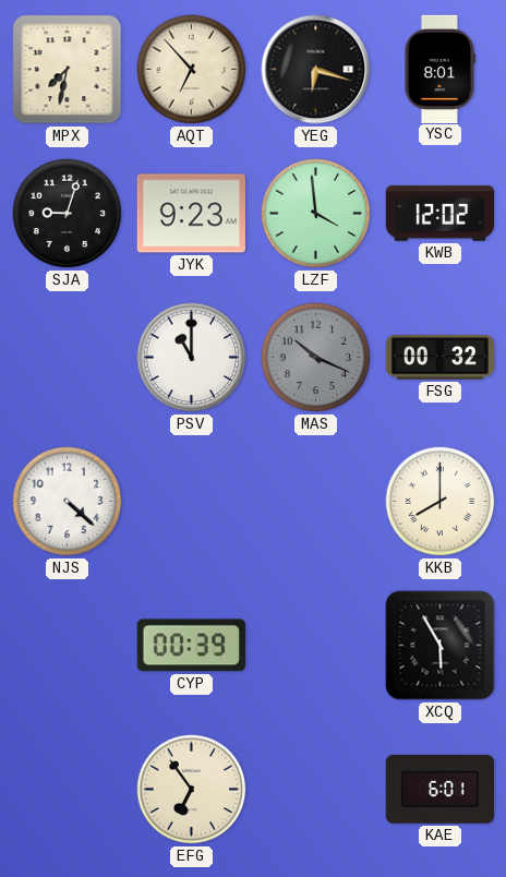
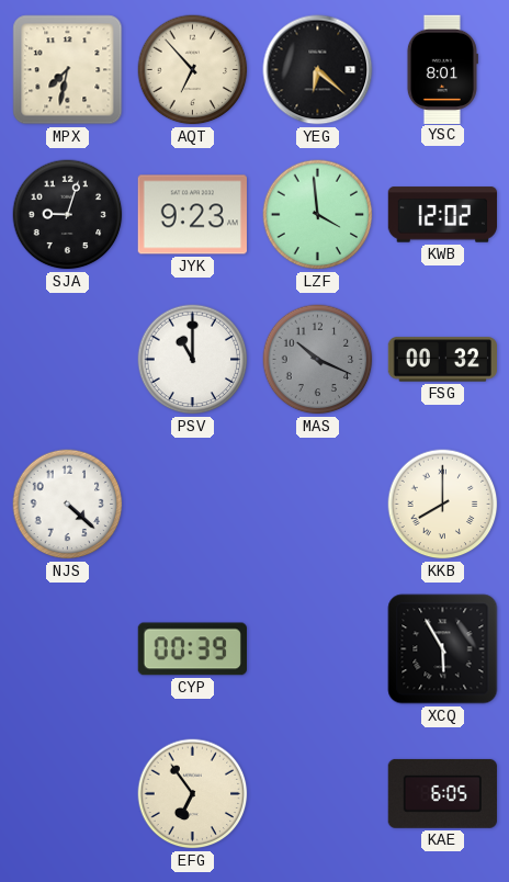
YEG: 6:18 -> 6:22
KAE: 6:01 -> 6:05
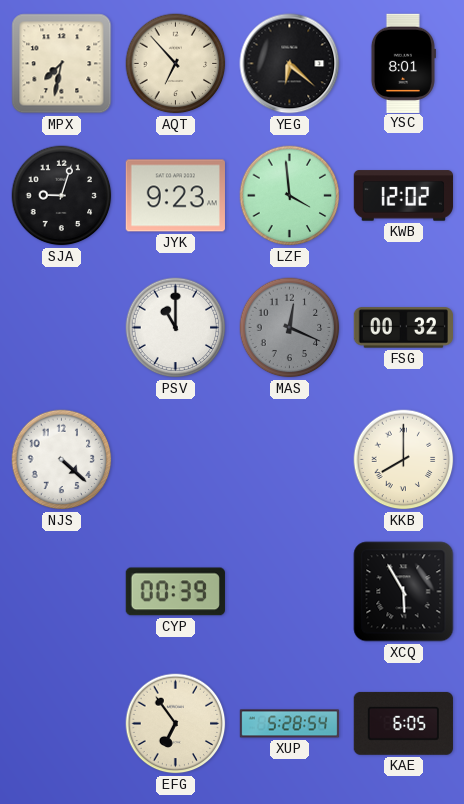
MAS: 10:19 -> 12:19
XUP: none -> 5:28
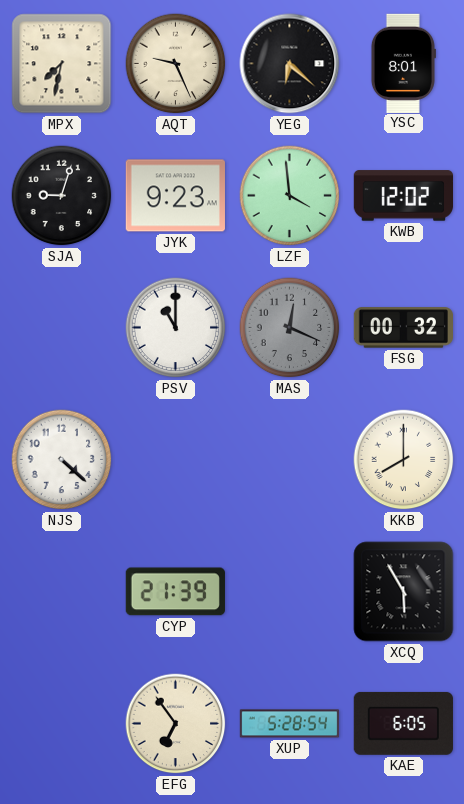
AQT: 6:53 -> 9:26
CYP: 00:39 -> 21:39
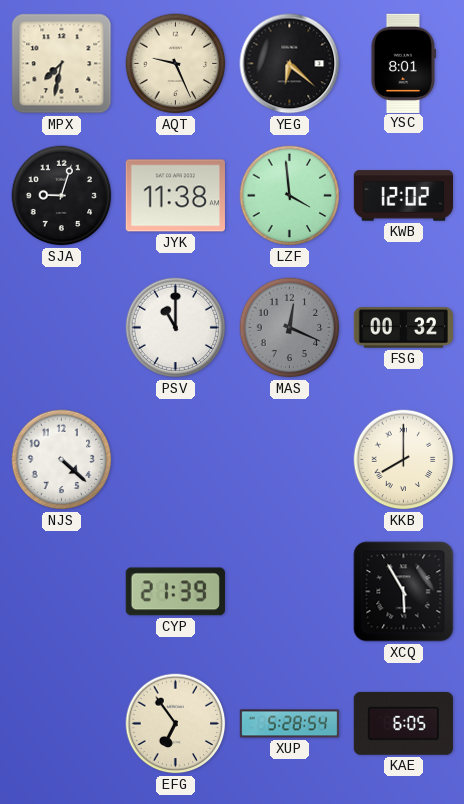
JYK: 9:23 -> 11:38
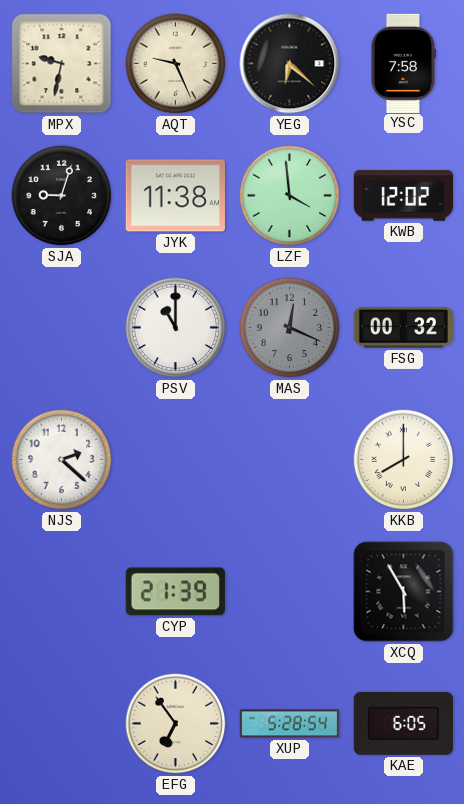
MPX: 7:32 -> 9:32
YSC: 8:01 -> 7:58
NJS: 4:22 -> 2:22
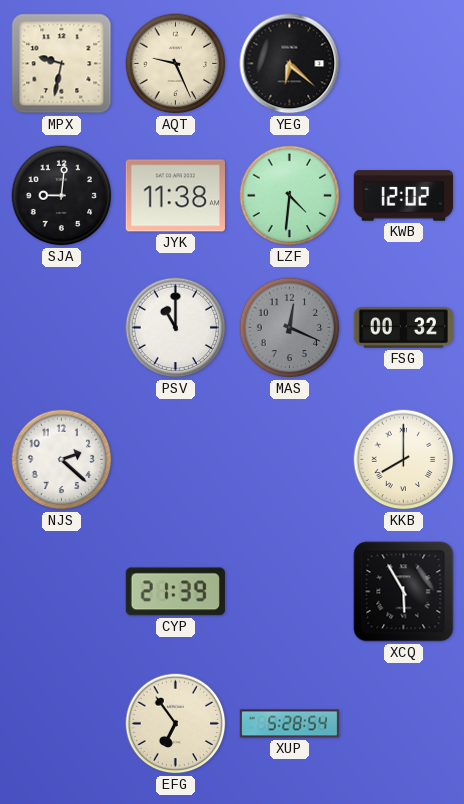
YSC: 7:58 -> none
SJA: 9:03 -> 9:01
LZF: 3:59 -> 4:31
KAE: 6:05 -> none
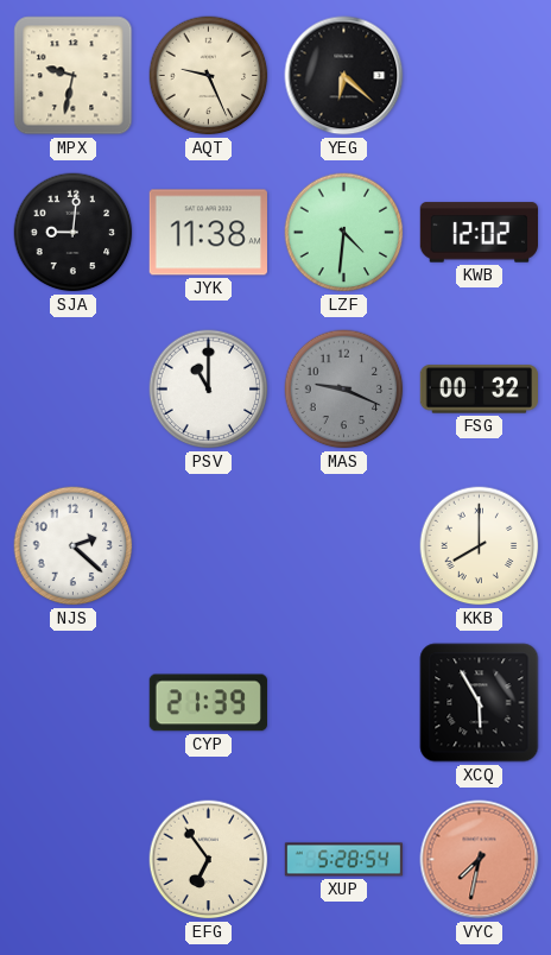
MAS: 12:19 -> 9:19
VYC: none -> 7:32
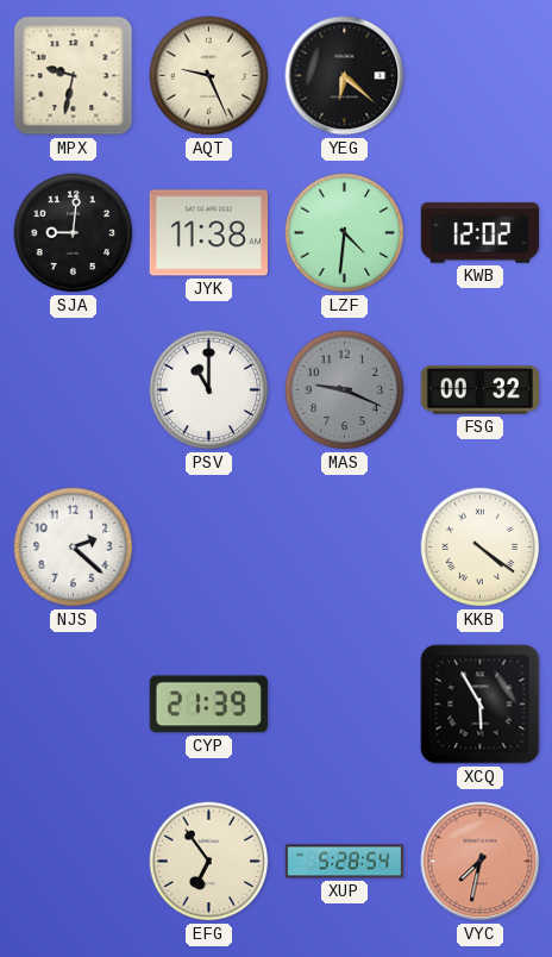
KKB: 8:00 -> 4:21
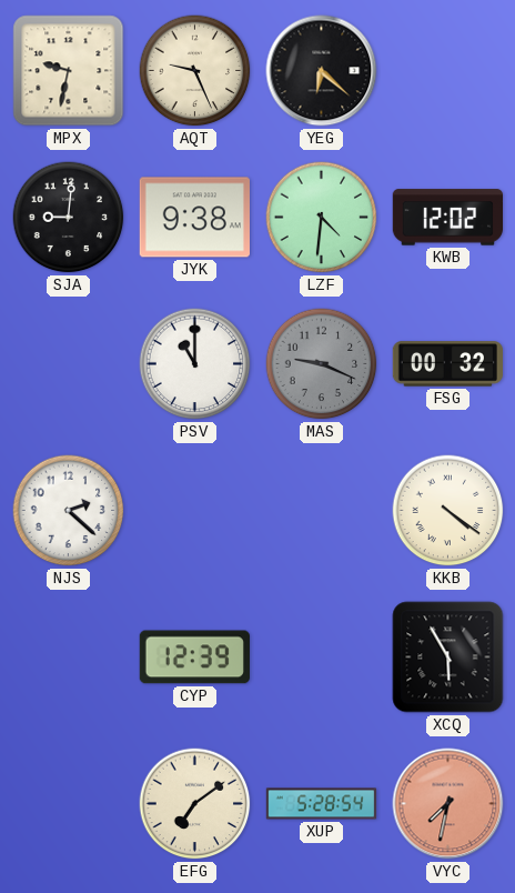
JYK: 11:38 -> 9:38
CYP: 21:39 -> 12:39
EFG: 6:54 -> 7:09
